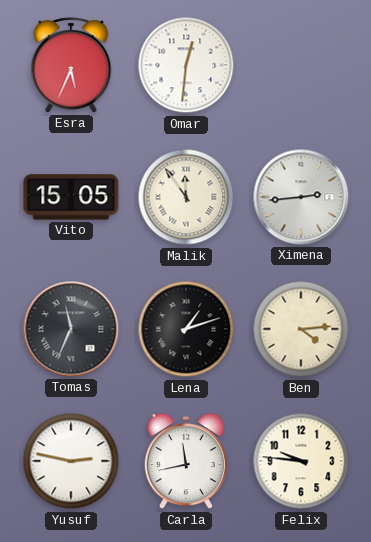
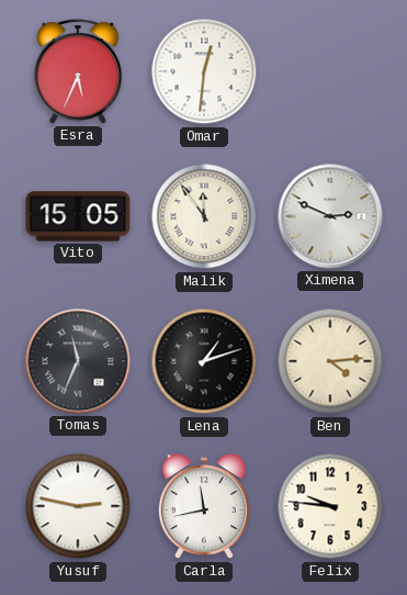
Ximena: 2:44 -> 2:49
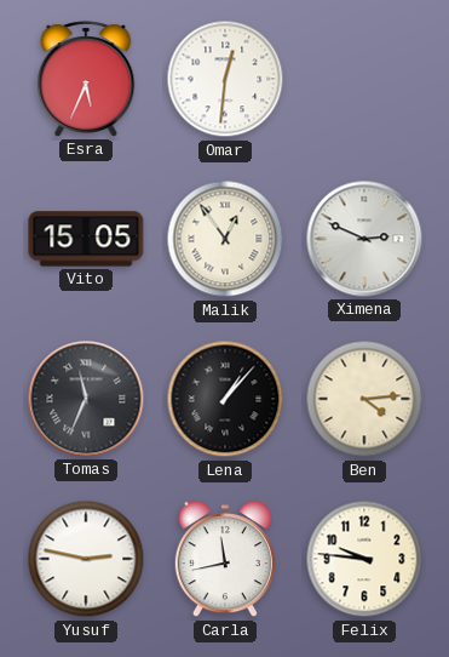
Malik: 11:54 -> 12:54
Lena: 1:12 -> 1:07
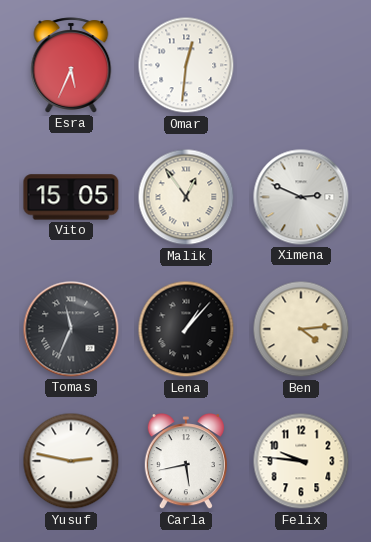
Carla: 11:43 -> 5:43
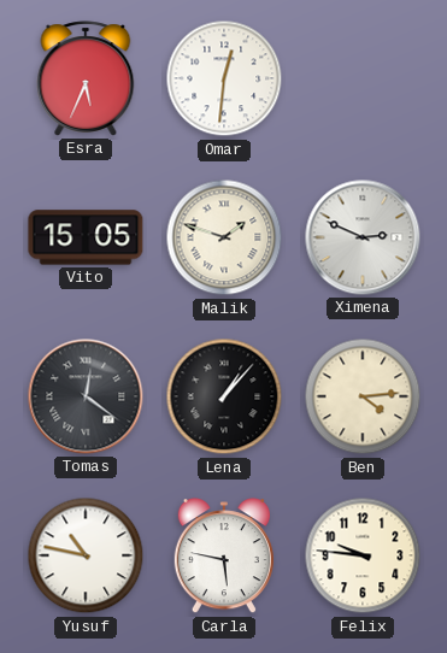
Malik: 12:54 -> 1:48
Tomas: 11:34 -> 12:21
Yusuf: 2:47 -> 10:47
Carla: 5:43 -> 5:47
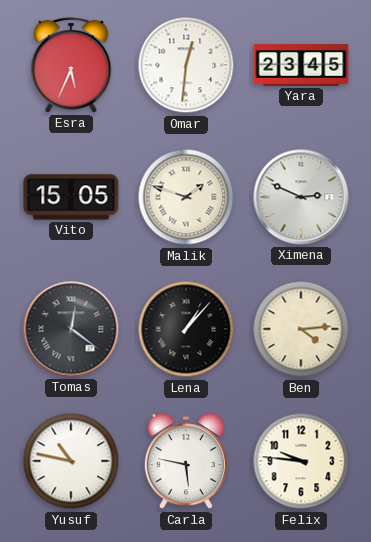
Yara: none -> 23:45
